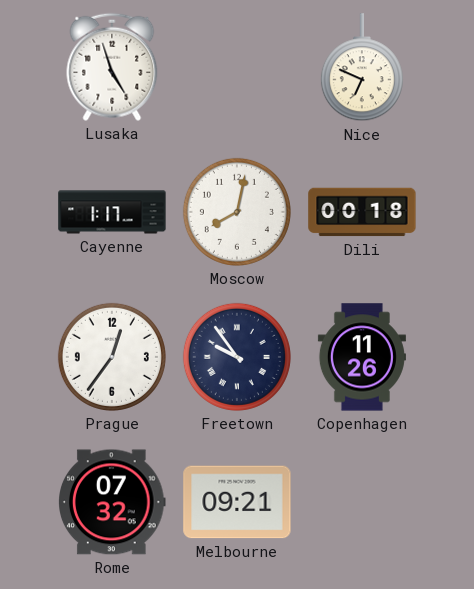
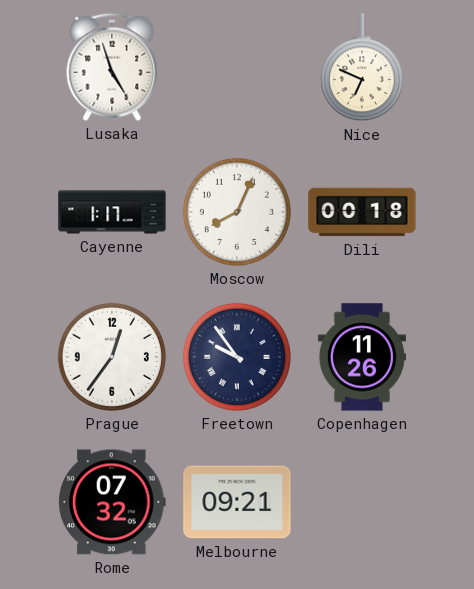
Moscow: 8:02 -> 8:04
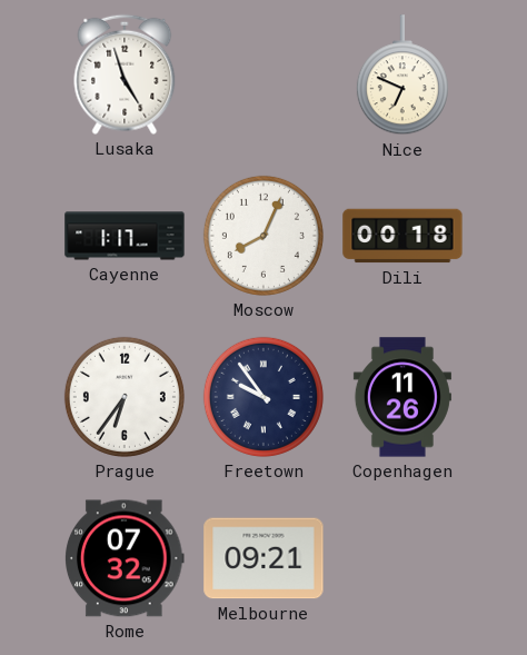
Prague: 12:36 -> 6:36
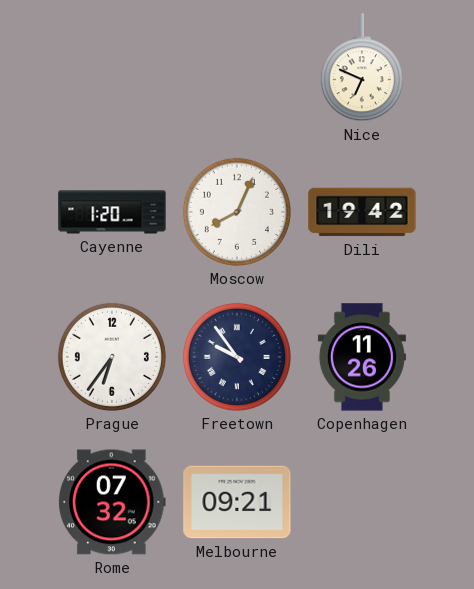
Lusaka: 4:57 -> none
Cayenne: 1:17 -> 1:20
Dili: 00:18 -> 19:42
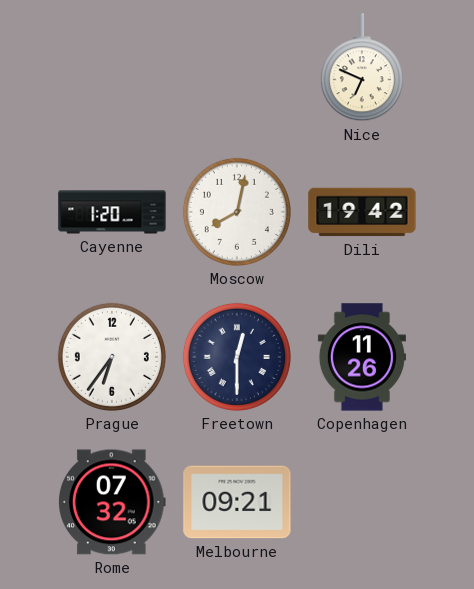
Moscow: 8:04 -> 8:02
Freetown: 9:54 -> 12:30
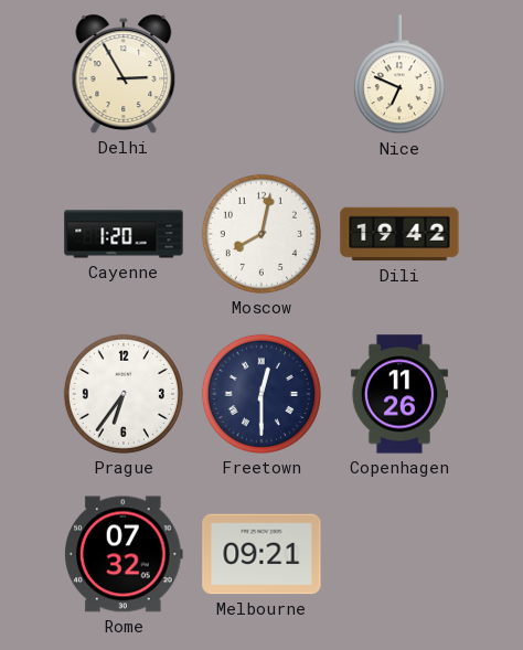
Delhi: none -> 2:55
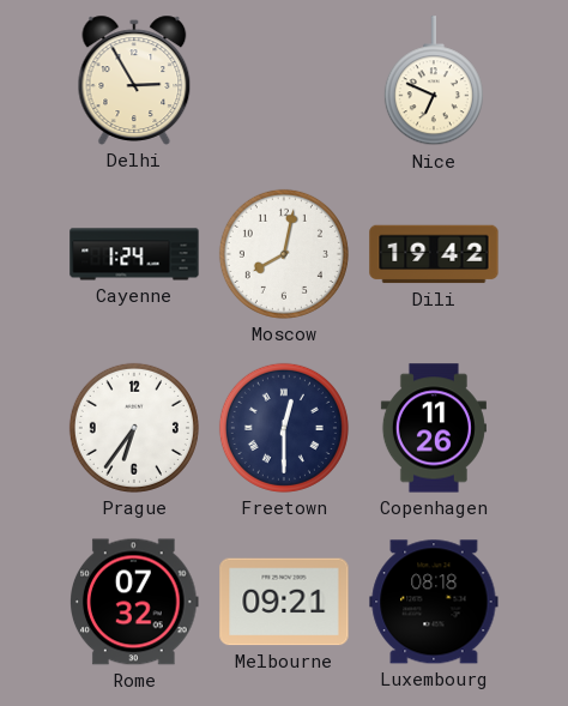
Cayenne: 1:20 -> 1:24
Luxembourg: none -> 08:18
